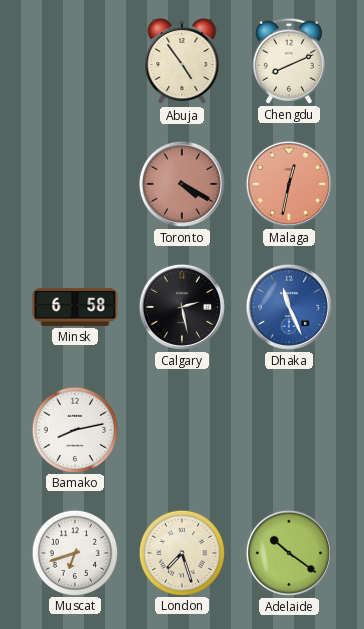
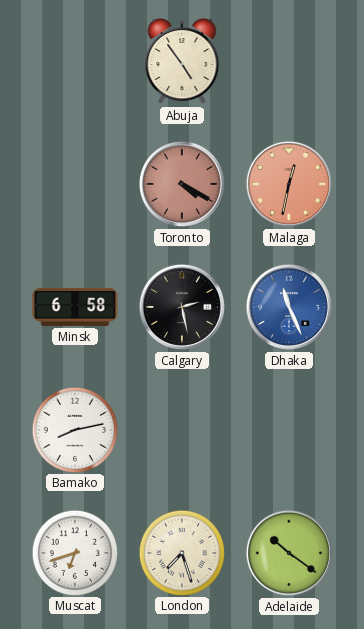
Chengdu: 8:11 -> none
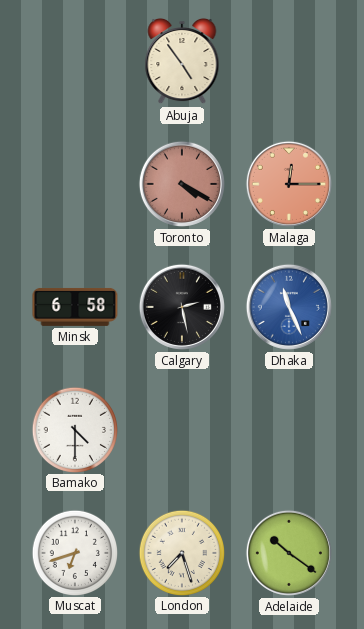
Malaga: 12:32 -> 12:15
Bamako: 8:13 -> 4:30
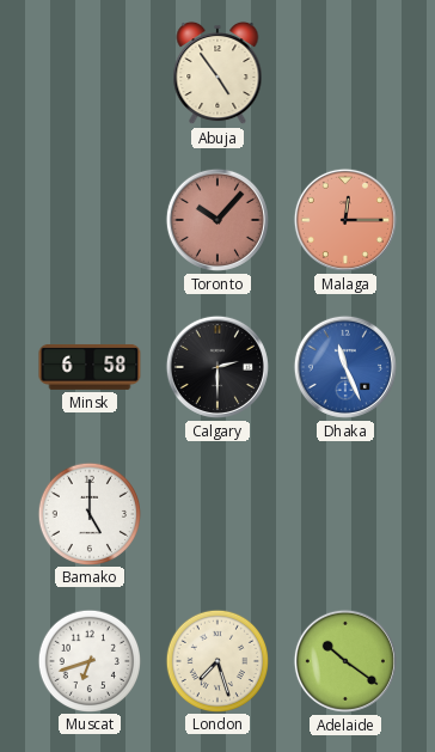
Toronto: 4:20 -> 10:07
Calgary: 2:28 -> 2:30
Bamako: 4:30 -> 5:00
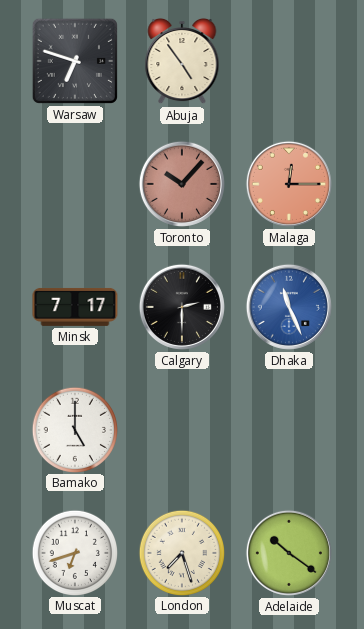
Warsaw: none -> 6:48
Minsk: 6:58 -> 7:17
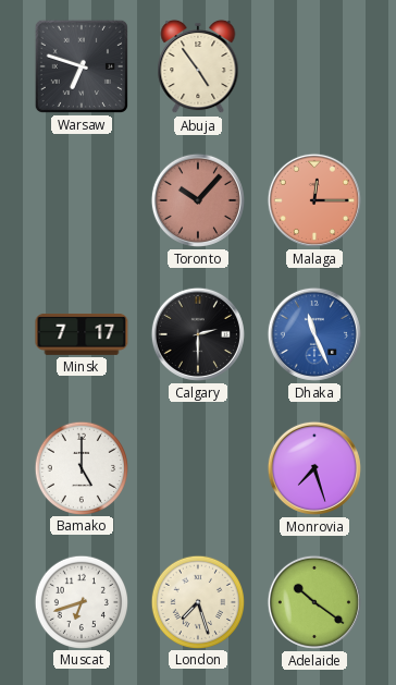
Monrovia: none -> 7:27
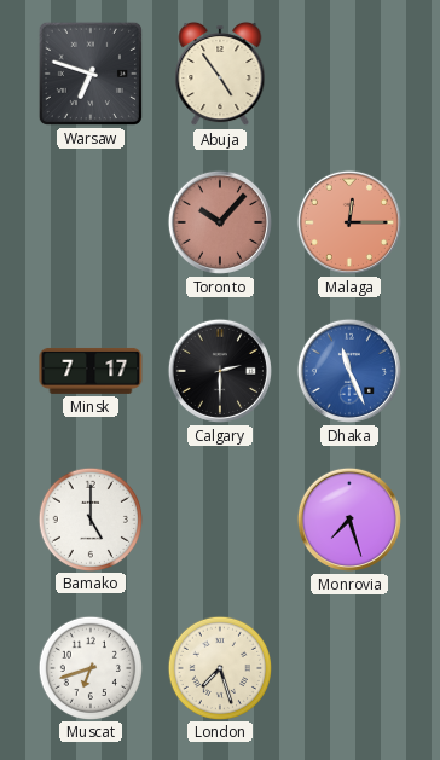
Adelaide: 10:21 -> none
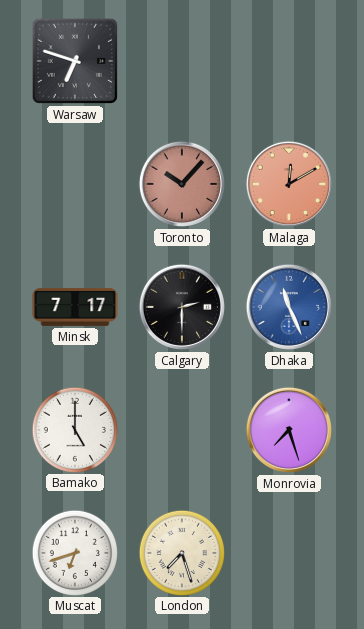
Abuja: 4:54 -> none
Malaga: 12:15 -> 12:10
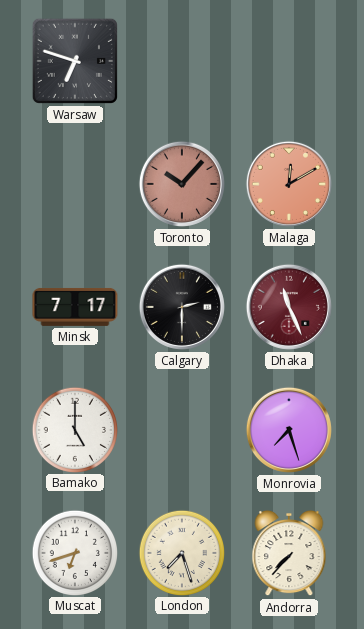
Dhaka dial: blue -> burgundy
Andorra: none -> 7:37
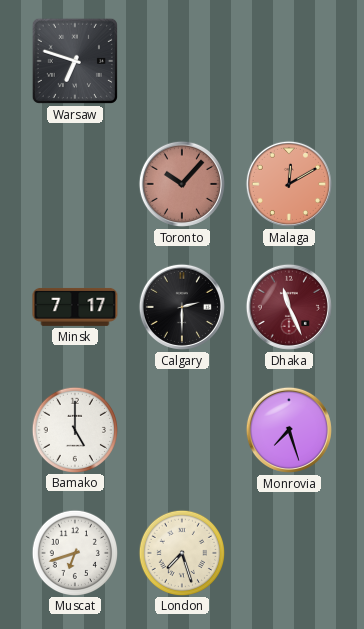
Andorra: 7:37 -> none
